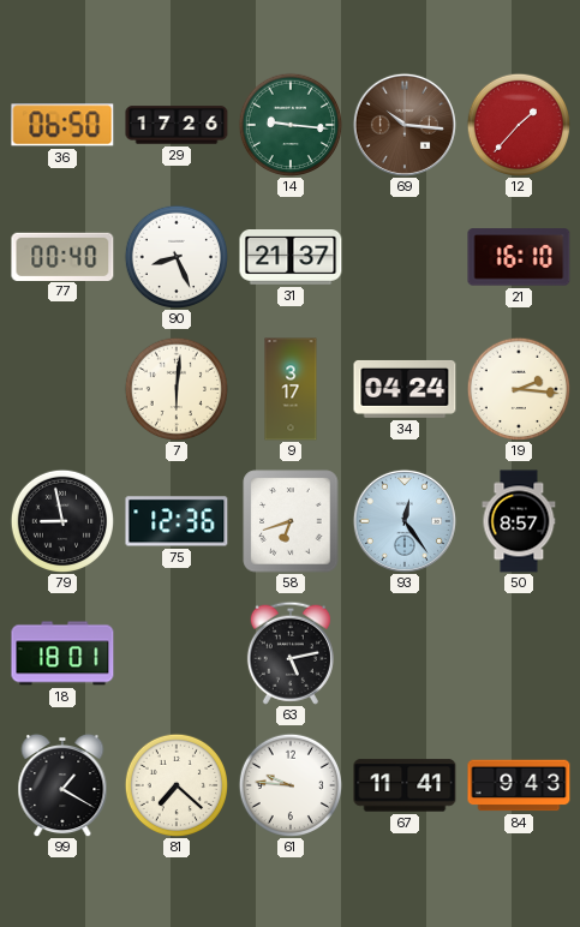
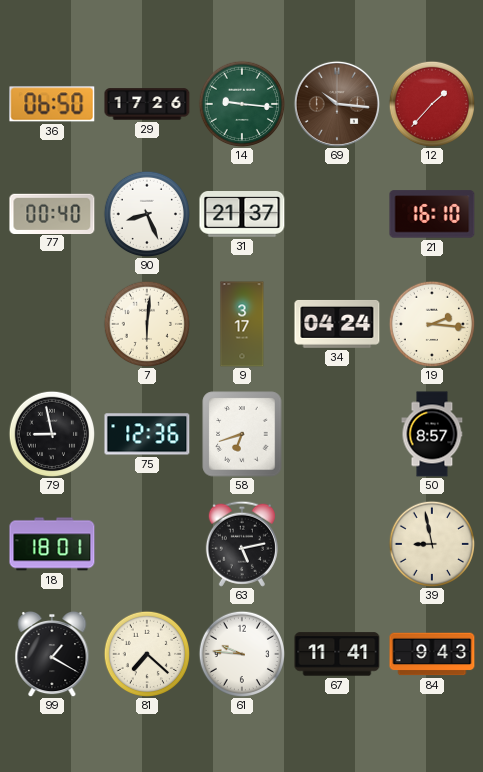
93: 12:24 -> none
39: none -> 8:58
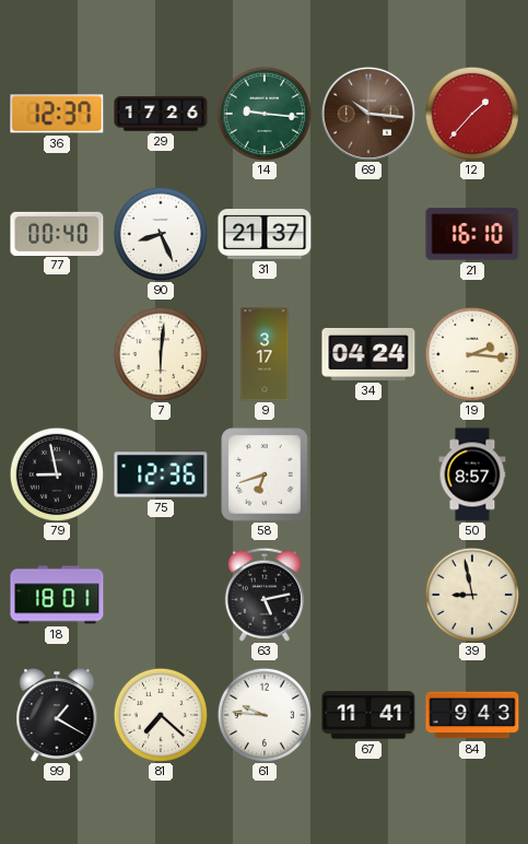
36: 06:50 -> 12:37
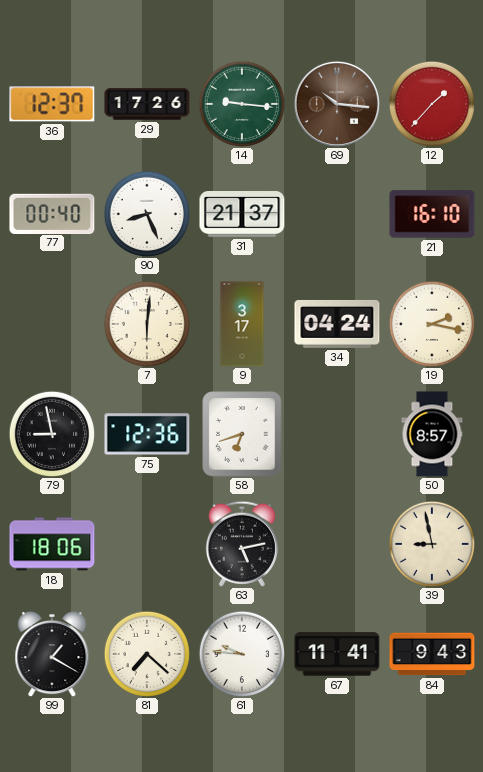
19: 2:16 -> 2:17
18: 18:01 -> 18:06
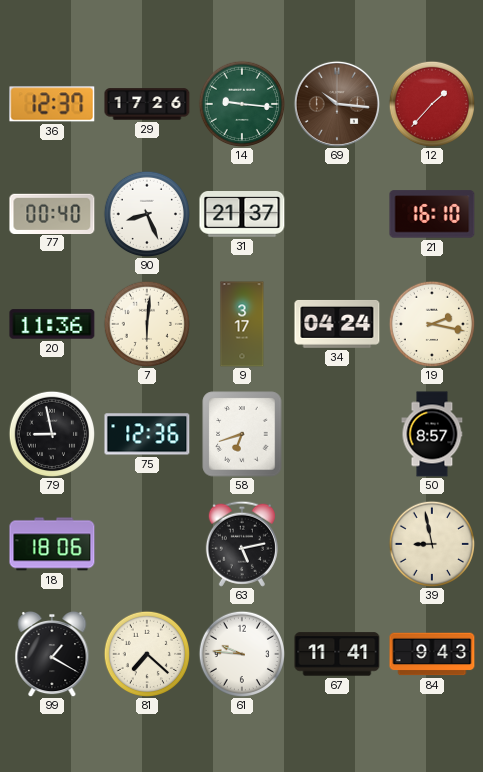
20: none -> 11:36
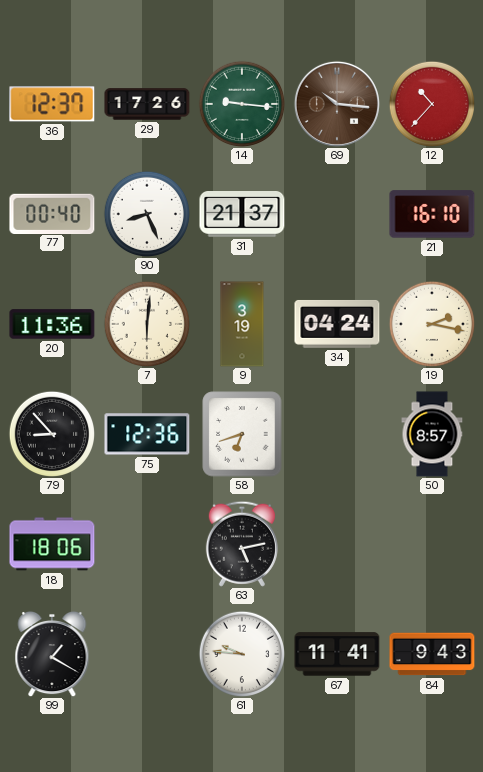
12: 1:37 -> 10:37
9: 3:17 -> 3:19
79: 8:58 -> 8:53
39: 8:58 -> none
81: 7:22 -> none
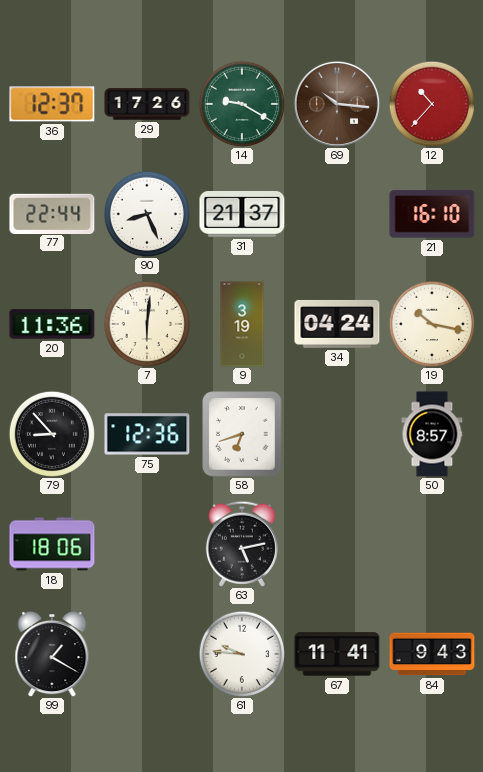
14: 9:16 -> 9:20
77: 00:40 -> 22:44
19: 2:17 -> 10:17
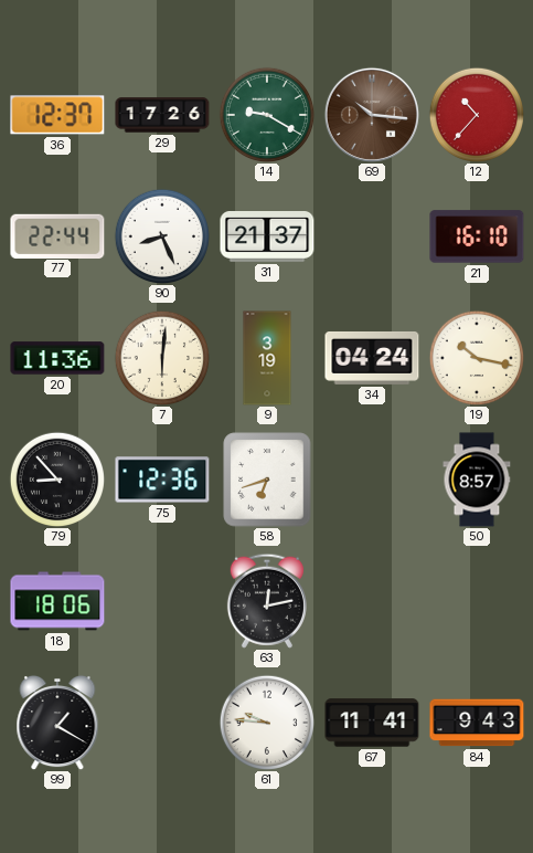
63: 5:13 -> 12:13
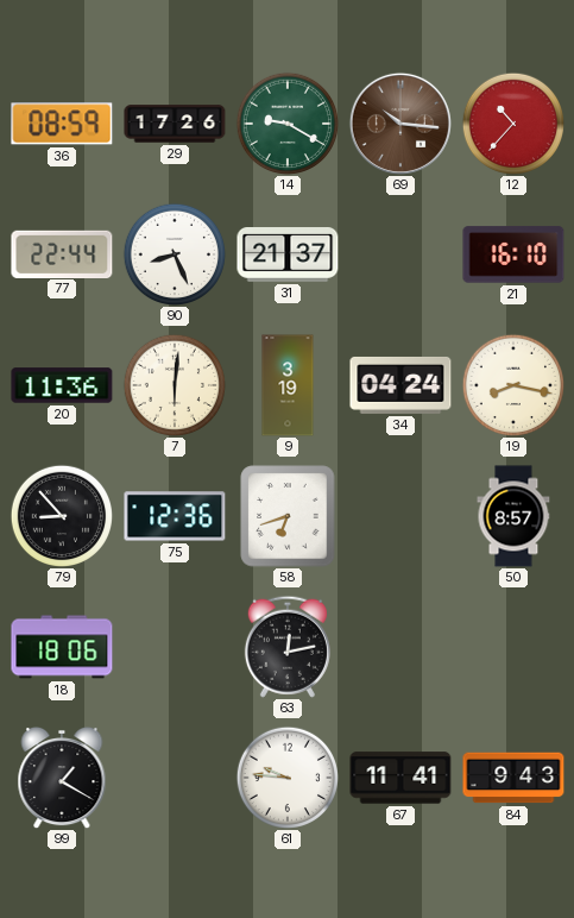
36: 12:37 -> 08:59
19: 10:17 -> 8:17
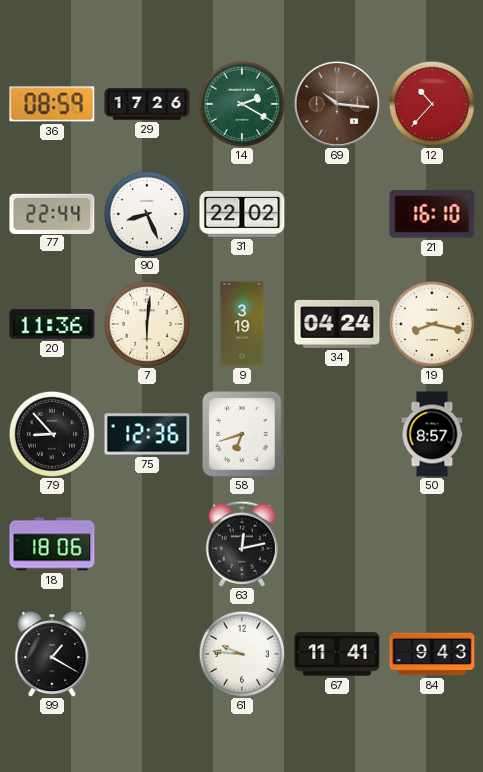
14: 9:20 -> 2:20
31: 21:37 -> 22:02
